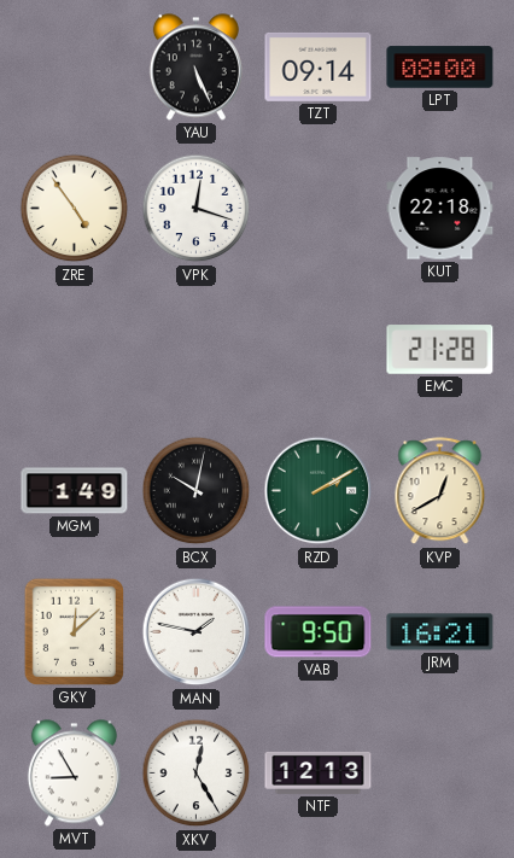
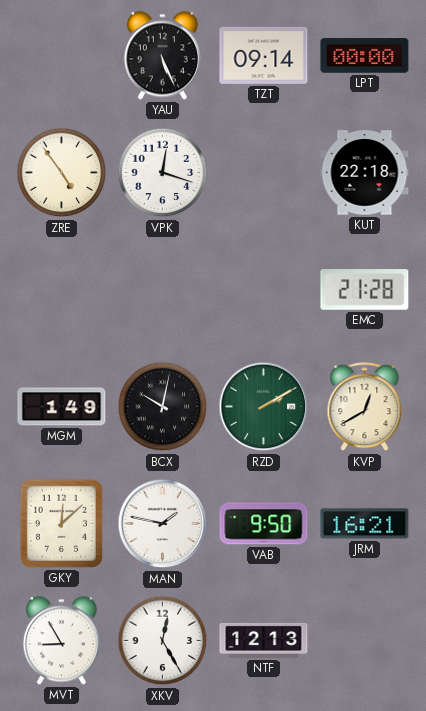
LPT: 08:00 -> 00:00
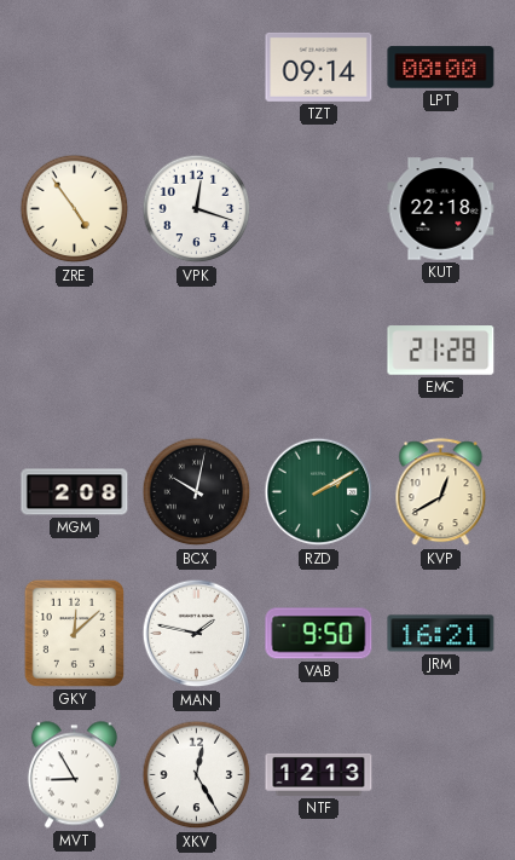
YAU: 5:26 -> none
MGM: 1:49 -> 2:08
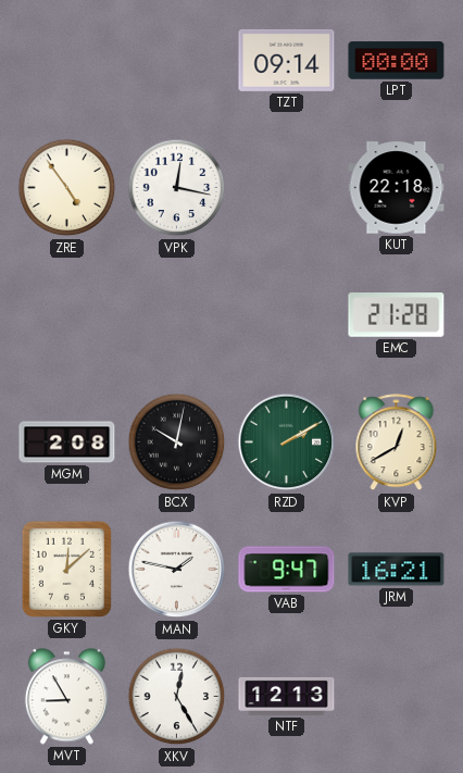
VPK: 12:18 -> 12:17
VAB: 9:50 -> 9:47
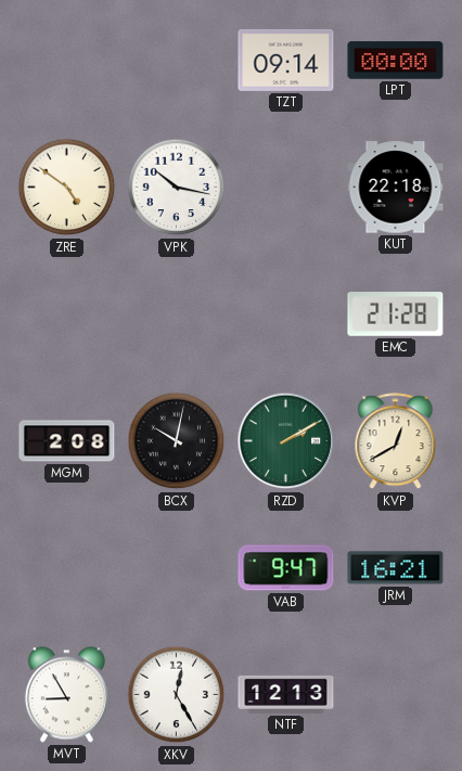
ZRE: 4:54 -> 4:51
VPK: 12:17 -> 10:17
GKY: 12:08 -> none
MAN: 1:47 -> none
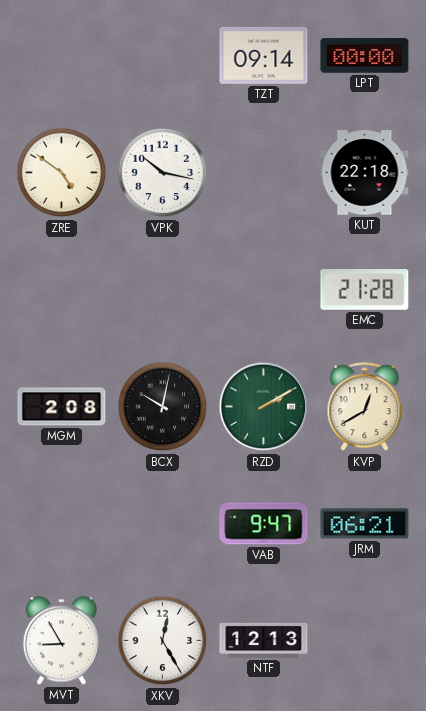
JRM: 16:21 -> 06:21
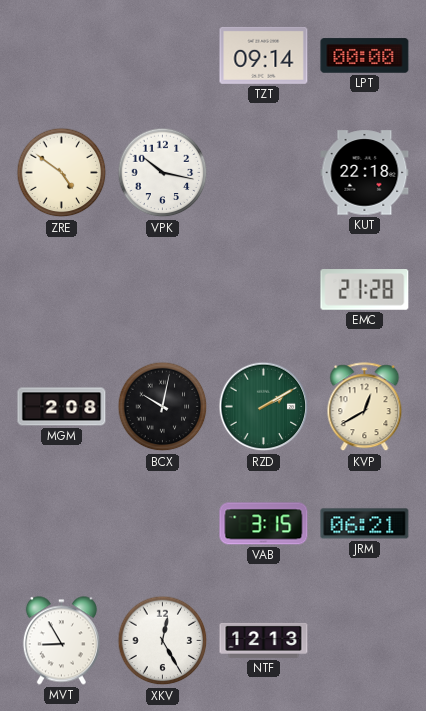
VAB: 9:47 -> 3:15
